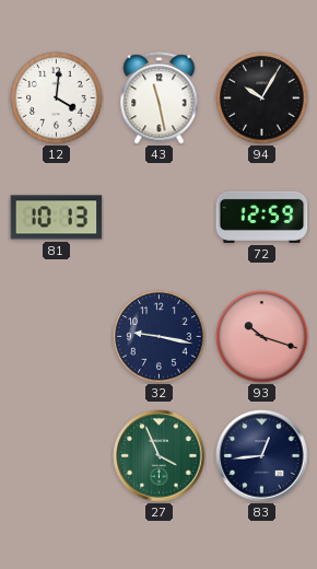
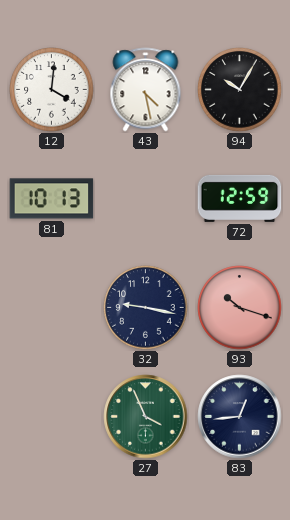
43: 11:28 -> 4:28
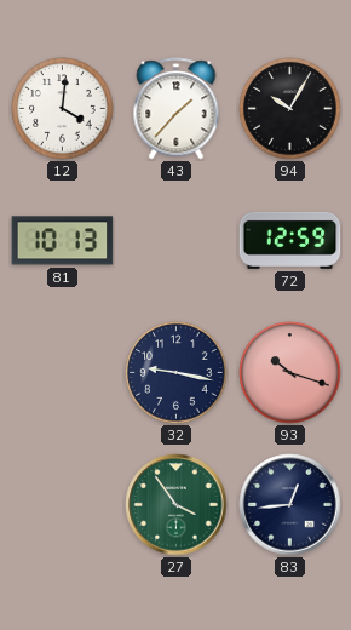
43: 4:28 -> 1:37
27: 3:56 -> 3:54
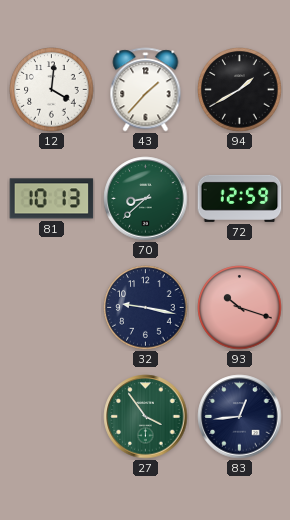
94: 10:05 -> 1:40
70: none -> 8:38
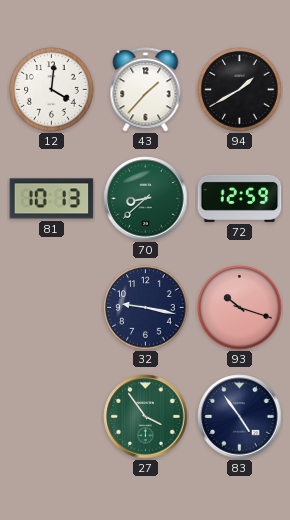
83: 12:44 -> 4:54
